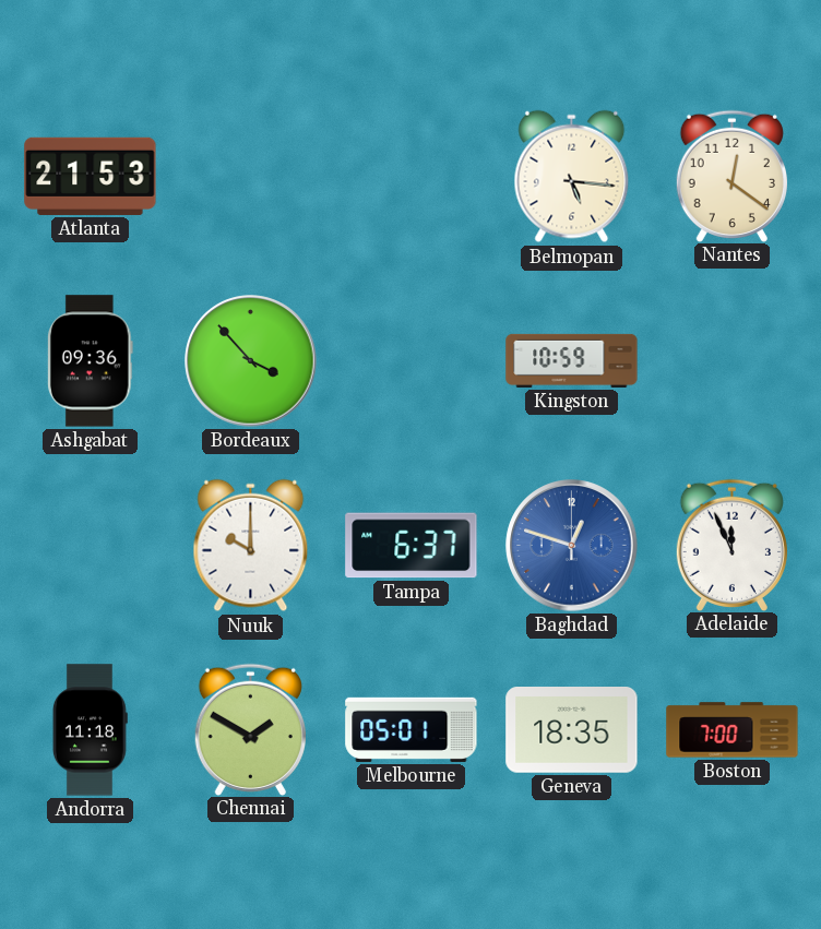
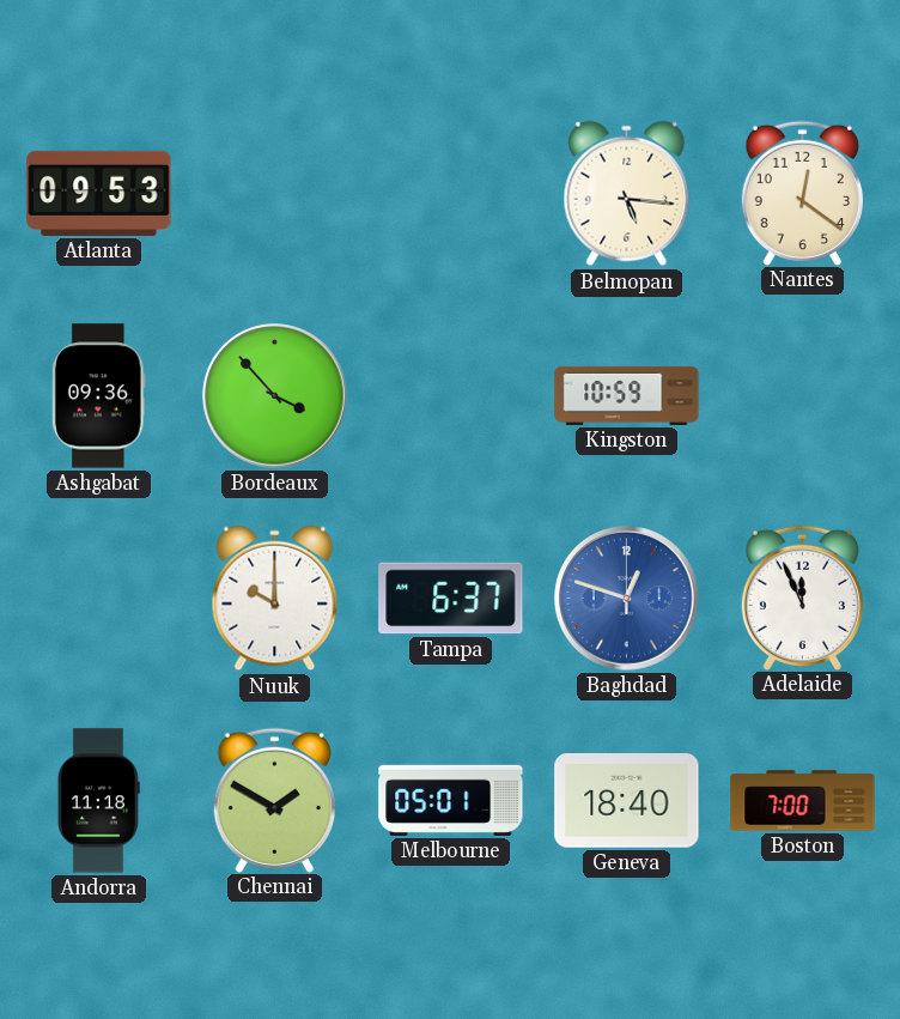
Atlanta: 21:53 -> 09:53
Geneva: 18:35 -> 18:40
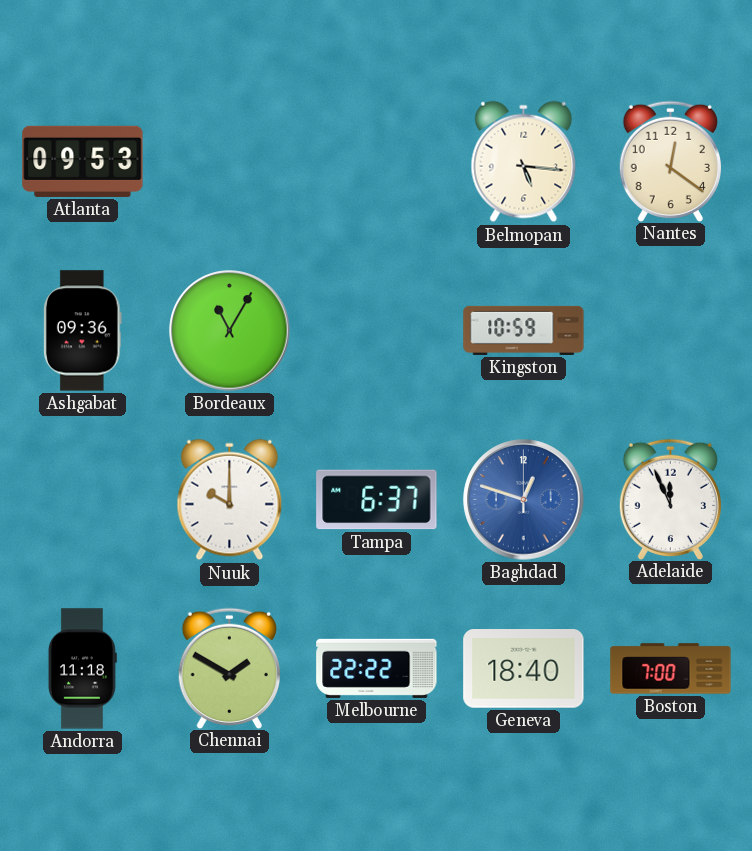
Bordeaux: 3:53 -> 11:05
Melbourne: 05:01 -> 22:22
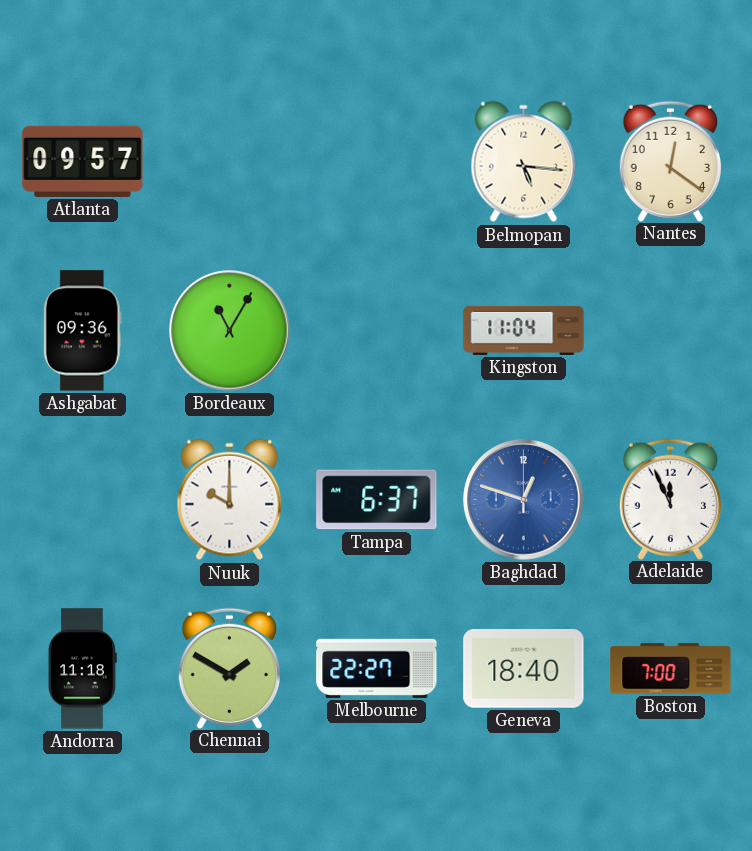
Atlanta: 09:53 -> 09:57
Kingston: 10:59 -> 11:04
Melbourne: 22:22 -> 22:27
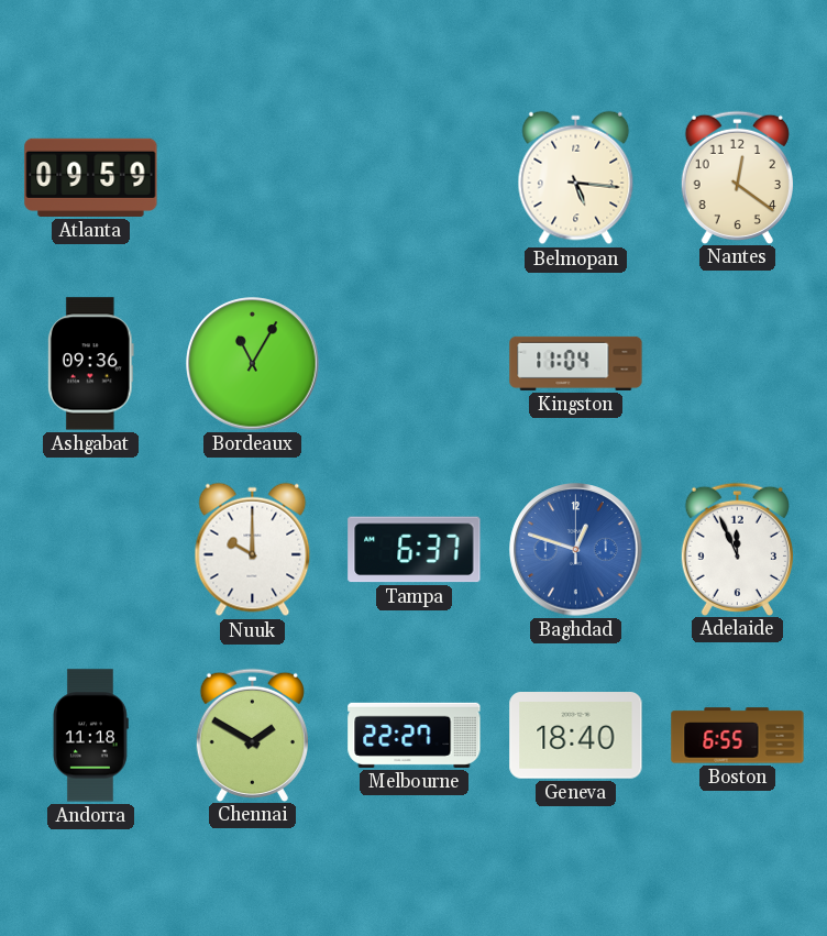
Atlanta: 09:57 -> 09:59
Boston: 7:00 -> 6:55
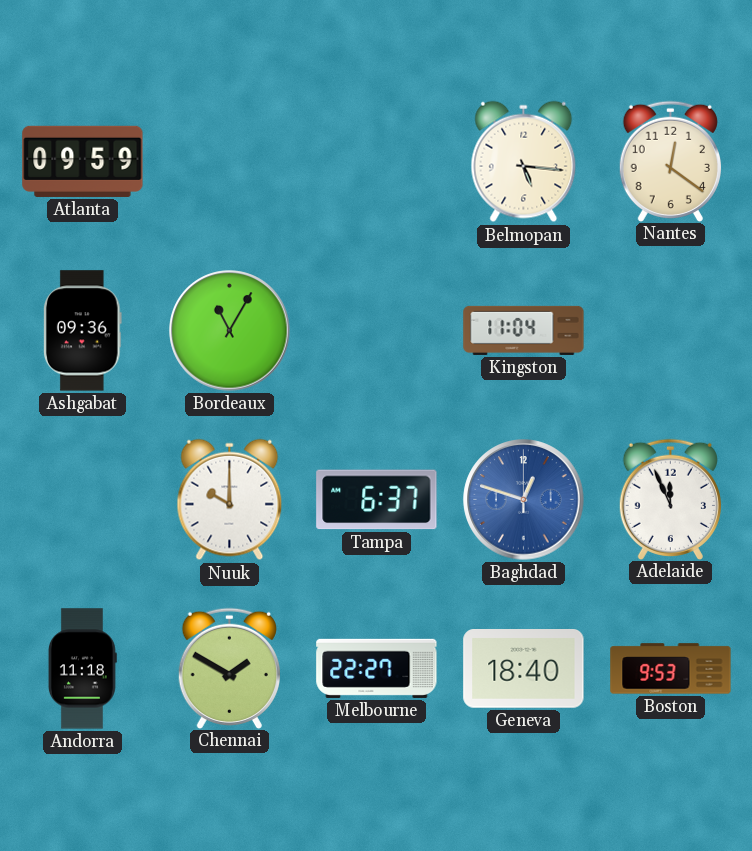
Boston: 6:55 -> 9:53
